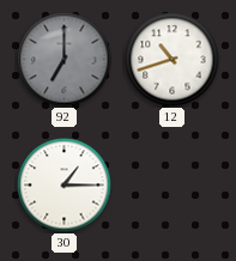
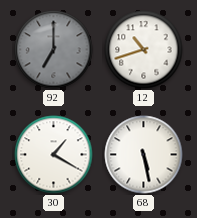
30: 1:15 -> 1:20
68: none -> 5:28
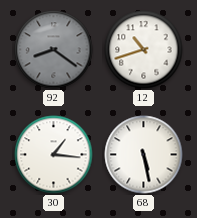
92: 7:00 -> 8:21
30: 1:20 -> 1:16
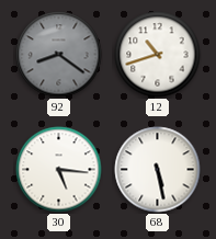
30: 1:16 -> 5:16
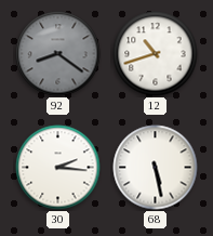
30: 5:16 -> 2:16
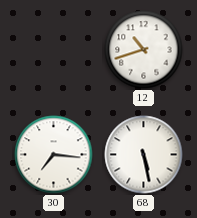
92: 8:21 -> none
30: 2:16 -> 7:16
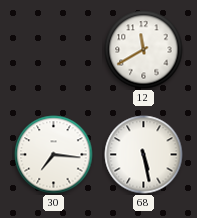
12: 10:42 -> 11:40
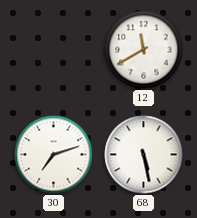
30: 7:16 -> 7:12
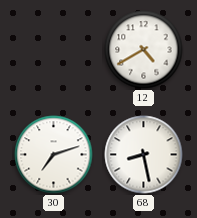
12: 11:40 -> 4:40
68: 5:28 -> 8:28
